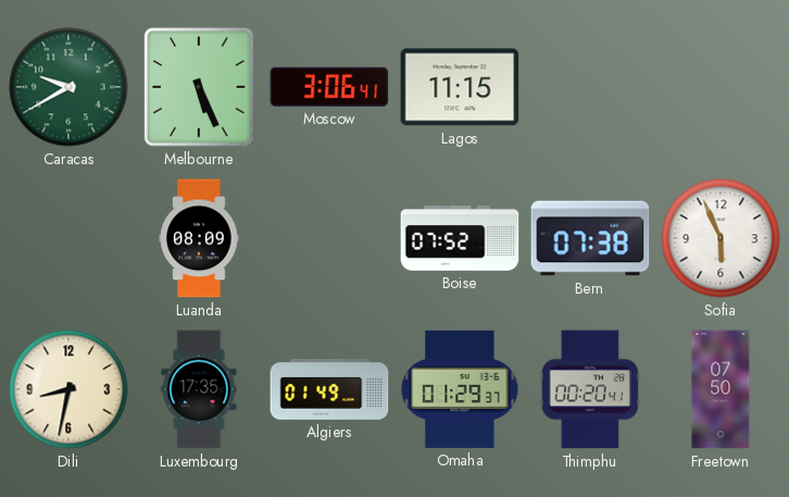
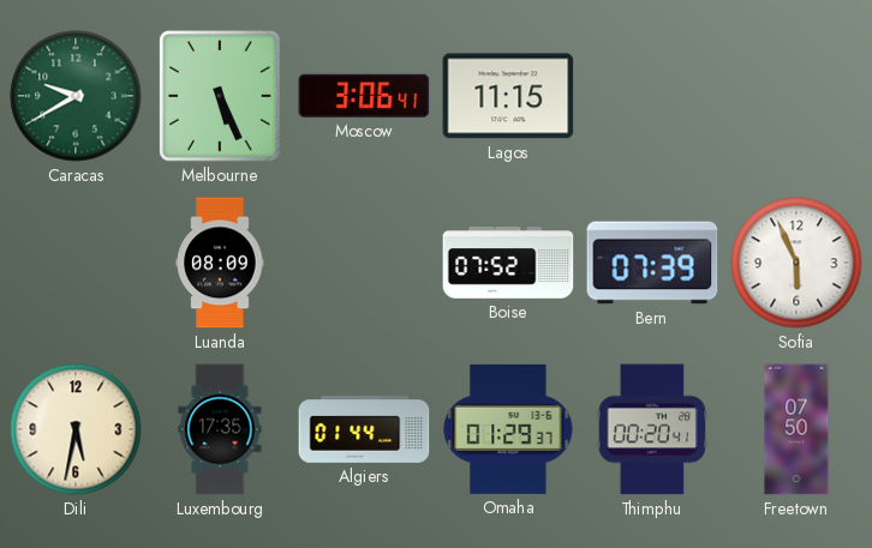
Bern: 07:38 -> 07:39
Dili: 8:32 -> 5:32
Algiers: 01:49 -> 01:44
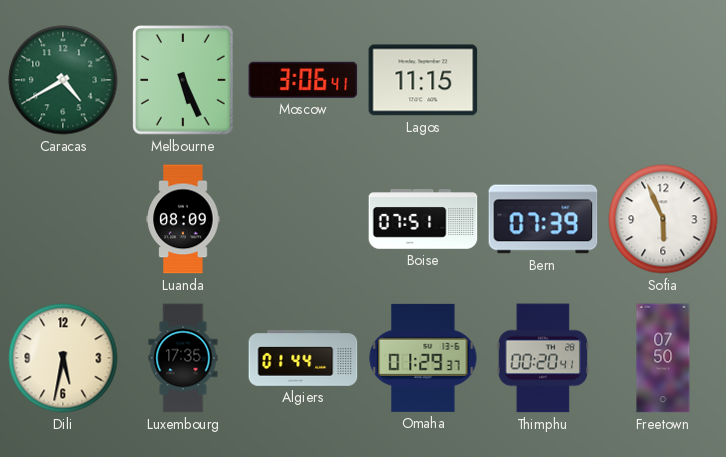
Caracas: 9:40 -> 4:40
Boise: 07:52 -> 07:51
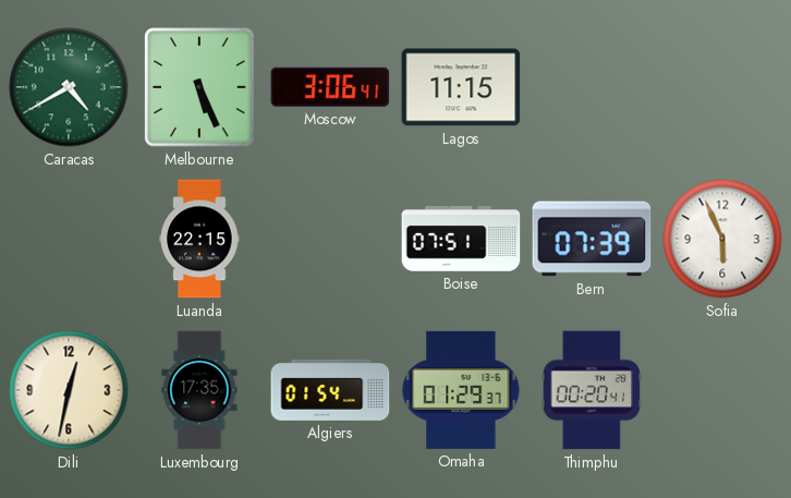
Luanda: 08:09 -> 22:15
Dili: 5:32 -> 12:32
Algiers: 01:44 -> 01:54
Freetown: 07:50 -> none
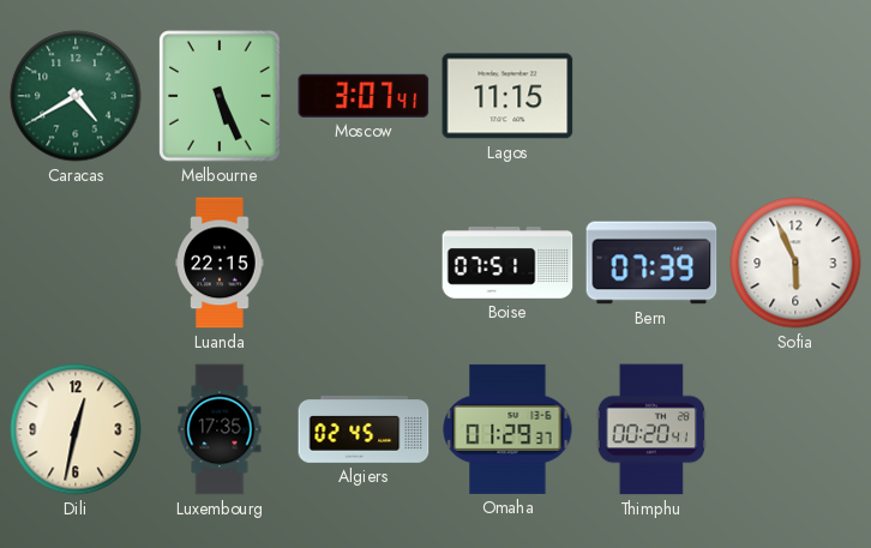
Moscow: 3:06 -> 3:07
Algiers: 01:54 -> 02:45
